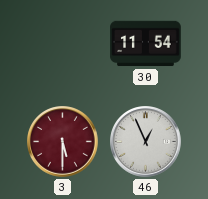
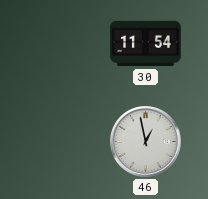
3: 5:30 -> none
46: 12:56 -> 12:58
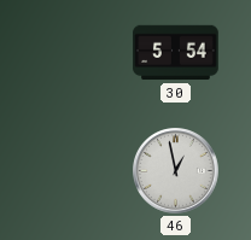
30: 11:54 -> 5:54
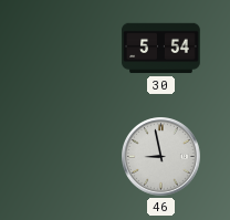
46: 12:58 -> 8:58
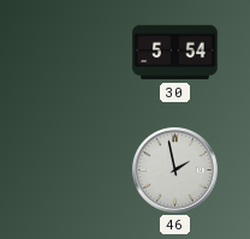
46: 8:58 -> 1:58
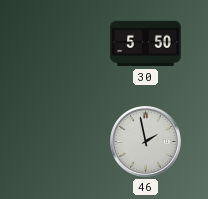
30: 5:54 -> 5:50
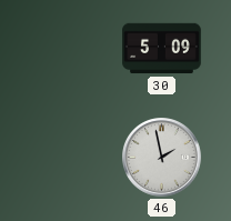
30: 5:50 -> 5:09
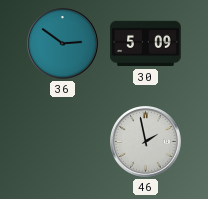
36: none -> 2:51
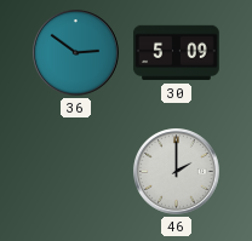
46: 1:58 -> 2:00
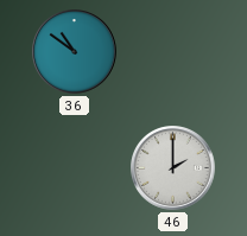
36: 2:51 -> 10:51
30: 5:09 -> none
